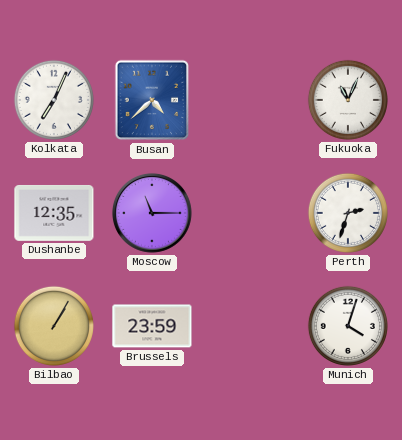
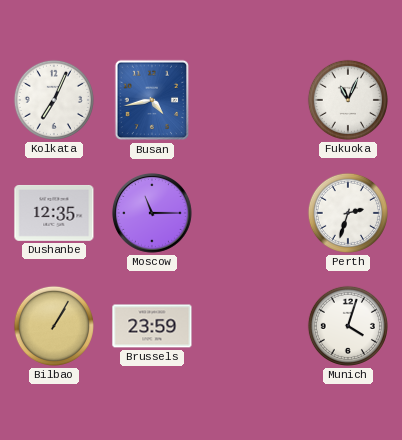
Busan: 4:38 -> 4:43
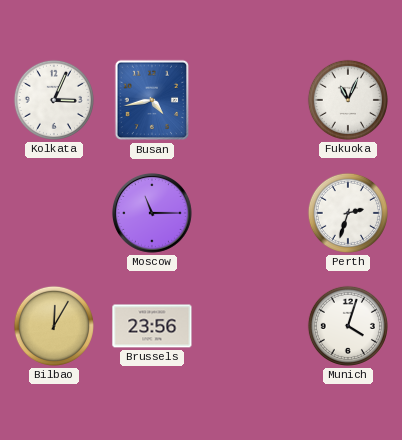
Kolkata: 7:04 -> 3:04
Dushanbe: 12:35 -> none
Bilbao: 1:05 -> 12:05
Brussels: 23:59 -> 23:56
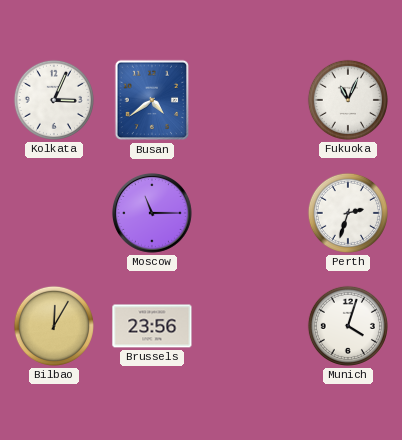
Busan: 4:43 -> 4:39
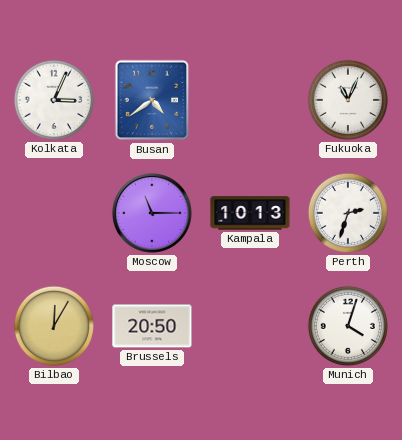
Kampala: none -> 10:13
Brussels: 23:56 -> 20:50
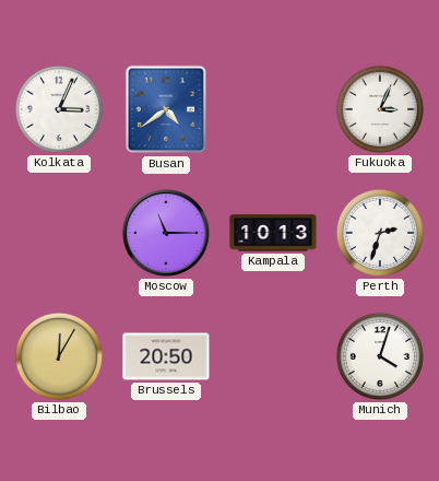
Fukuoka: 11:04 -> 3:04
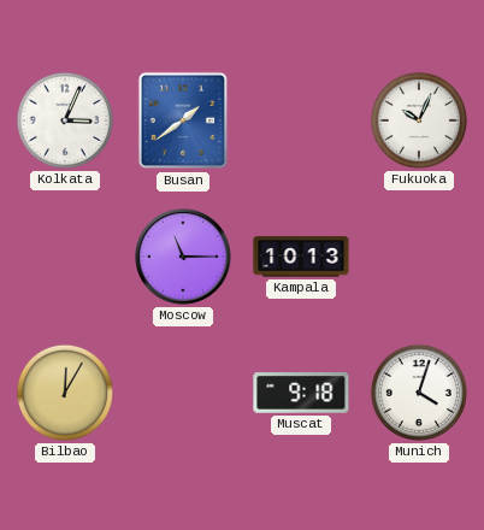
Busan: 4:39 -> 1:39
Fukuoka: 3:04 -> 10:04
Perth: 2:33 -> none
Brussels: 20:50 -> none
Muscat: none -> 9:18
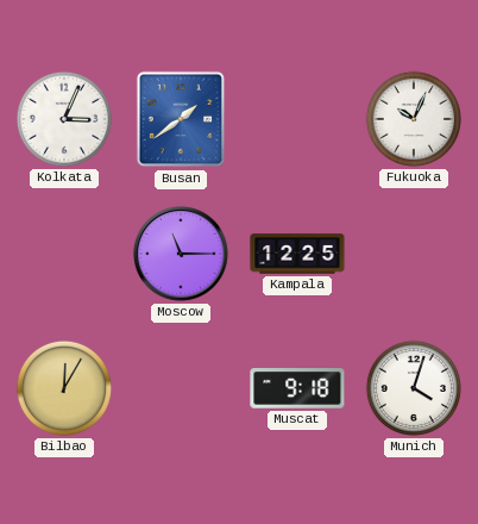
Kampala: 10:13 -> 12:25
